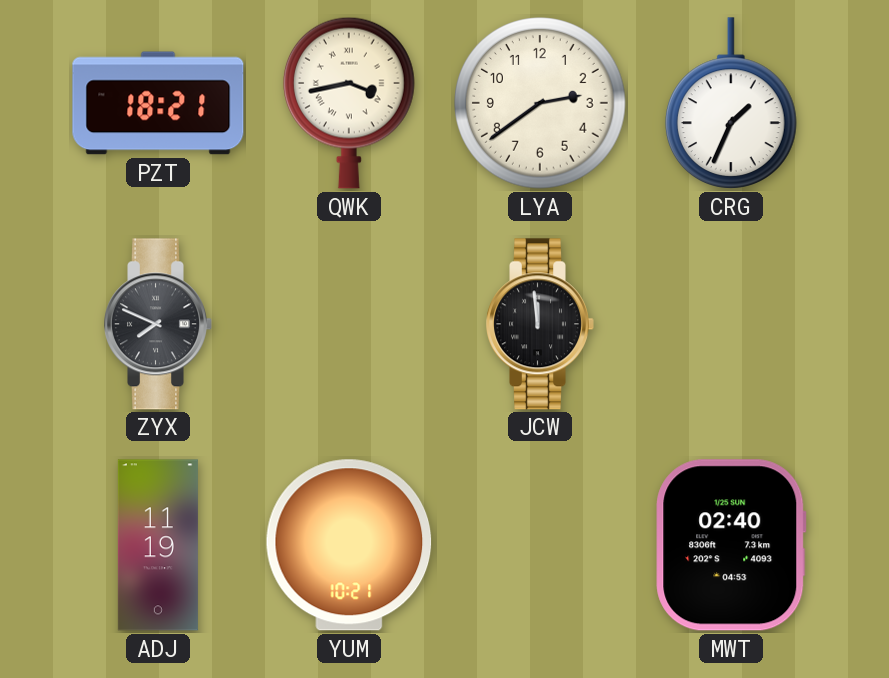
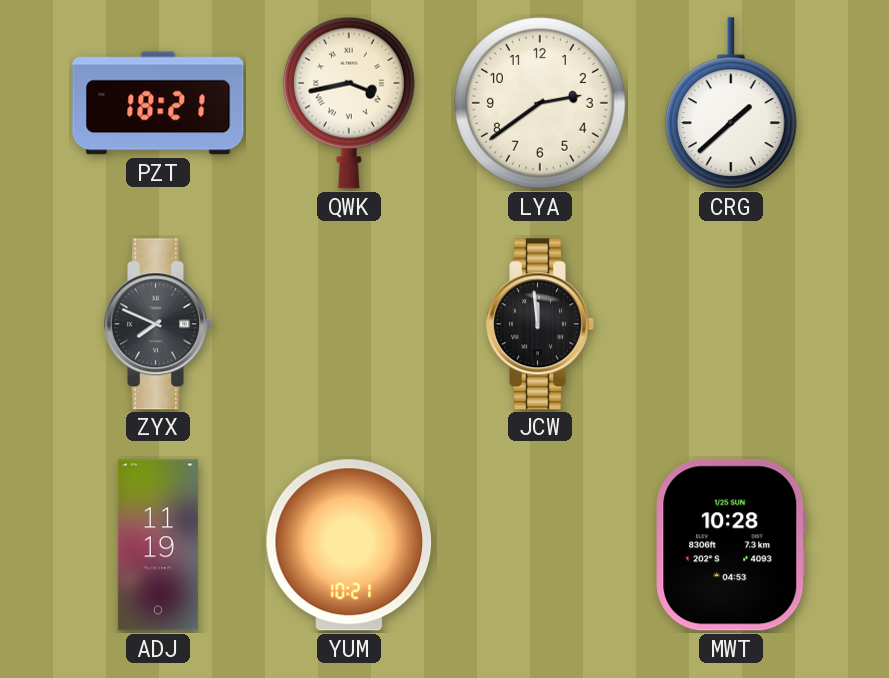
CRG: 1:34 -> 1:38
MWT: 02:40 -> 10:28
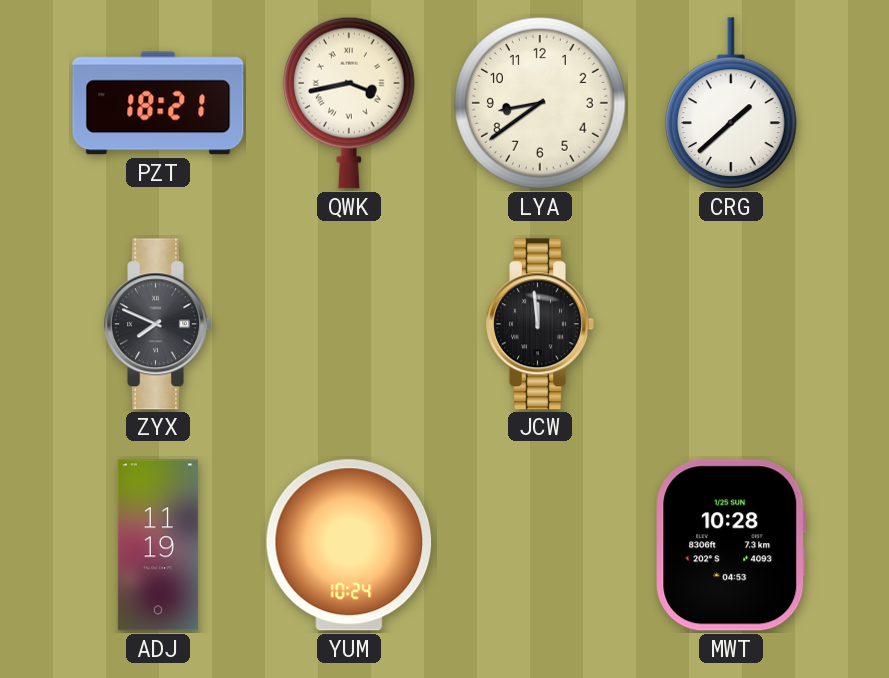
LYA: 2:39 -> 8:39
YUM: 10:21 -> 10:24
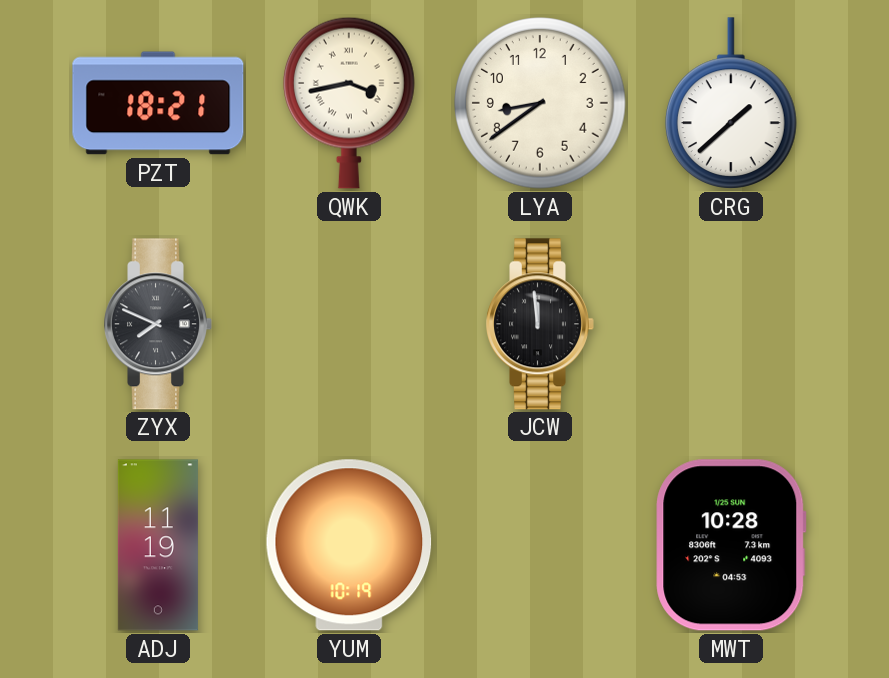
YUM: 10:24 -> 10:19
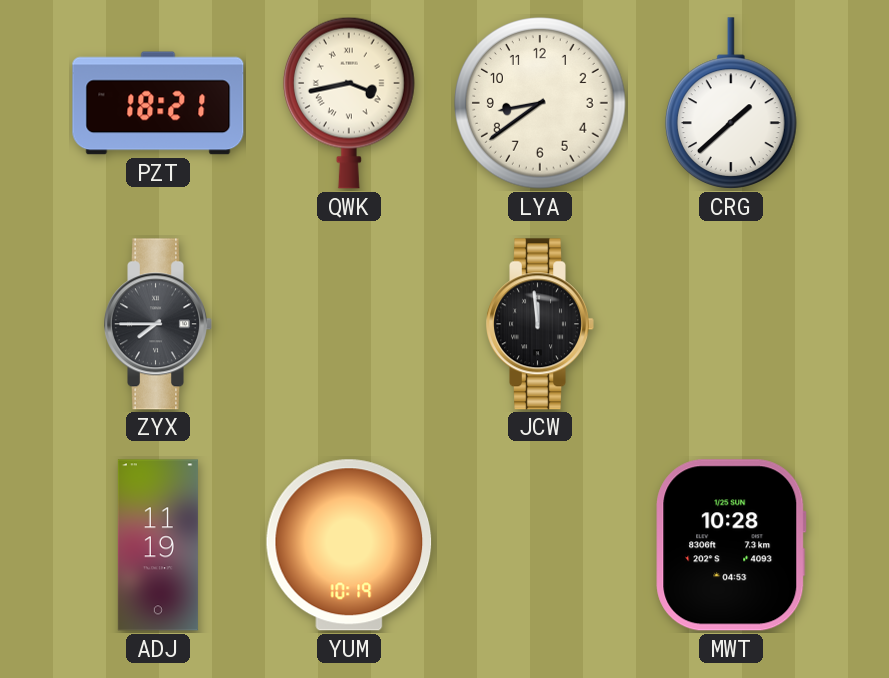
ZYX: 7:49 -> 7:45
